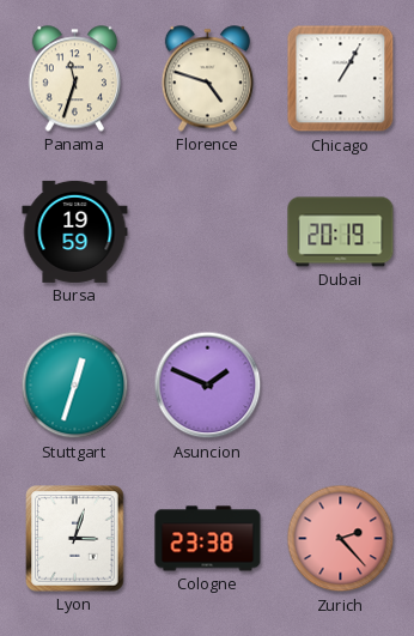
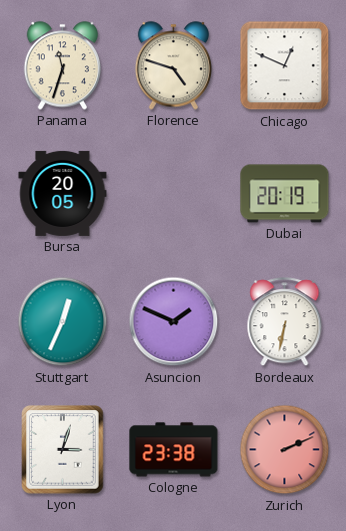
Chicago: 1:05 -> 12:49
Bursa: 19:59 -> 20:05
Stuttgart: 12:33 -> 12:34
Bordeaux: none -> 6:32
Zurich: 2:23 -> 2:11
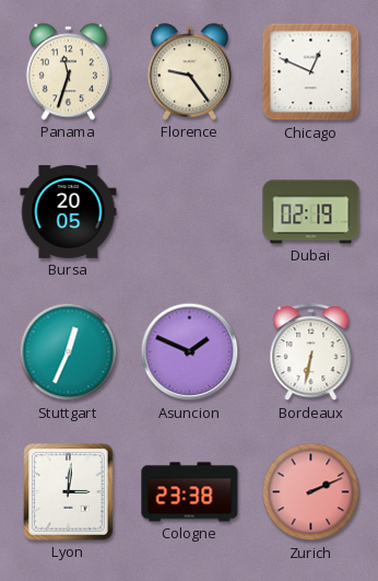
Florence: 4:48 -> 9:24
Dubai: 20:19 -> 02:19
Lyon: 3:03 -> 3:01
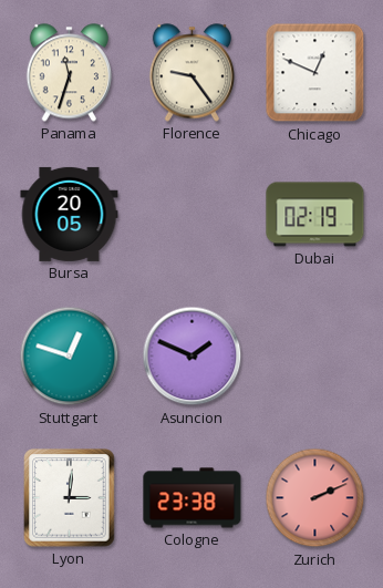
Stuttgart: 12:34 -> 12:48
Bordeaux: 6:32 -> none
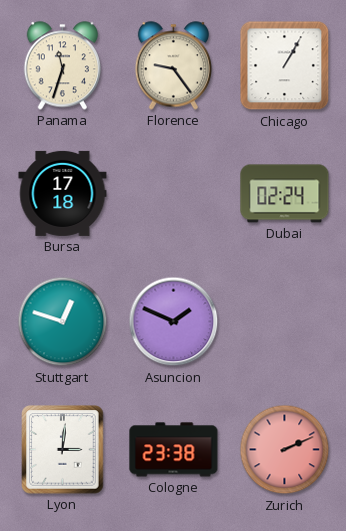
Chicago: 12:49 -> 1:05
Bursa: 20:05 -> 17:18
Dubai: 02:19 -> 02:24
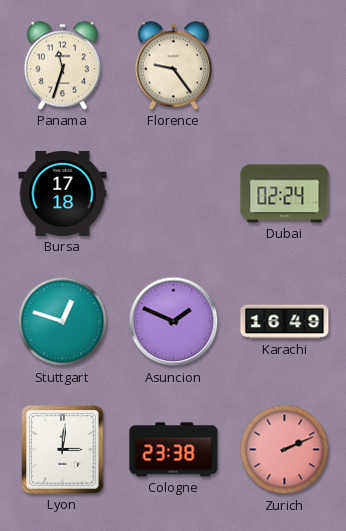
Chicago: 1:05 -> none
Karachi: none -> 16:49
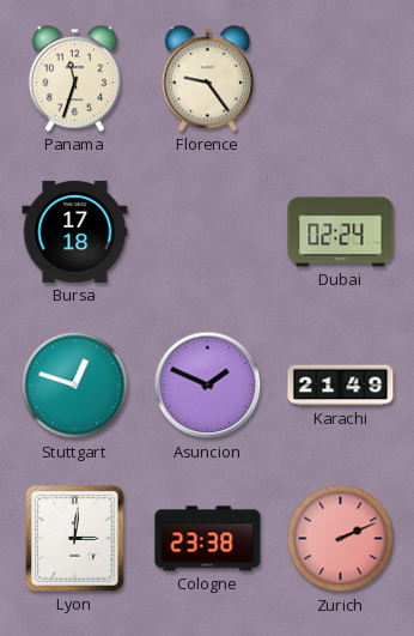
Karachi: 16:49 -> 21:49
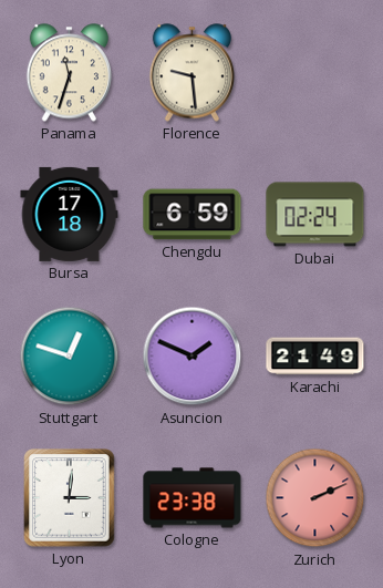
Florence: 9:24 -> 9:29
Chengdu: none -> 6:59
